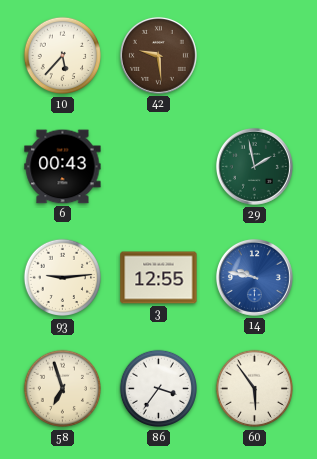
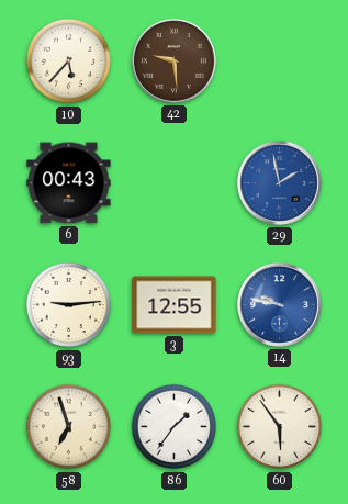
29 dial: green -> blue
86: 3:36 -> 1:36
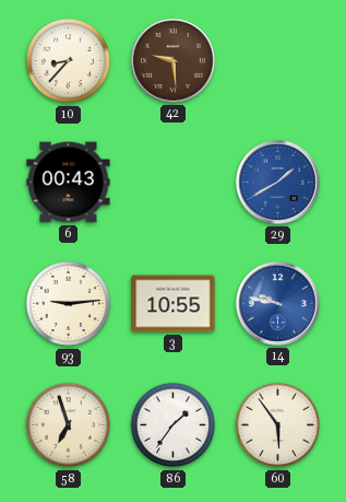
10: 5:37 -> 8:37
29: 1:58 -> 1:40
3: 12:55 -> 10:55
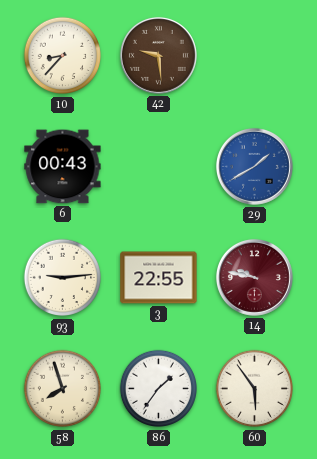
3: 10:55 -> 22:55
14 dial: blue -> burgundy
58: 6:57 -> 7:57
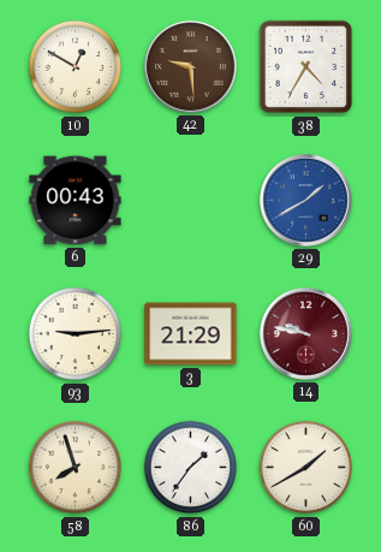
10: 8:37 -> 12:50
38: none -> 4:35
3: 22:55 -> 21:29
60: 5:54 -> 1:40
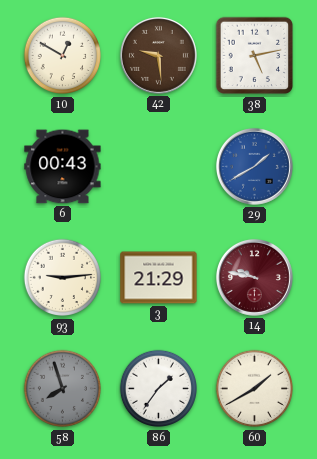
38: 4:35 -> 5:13
58 dial: cream -> grey
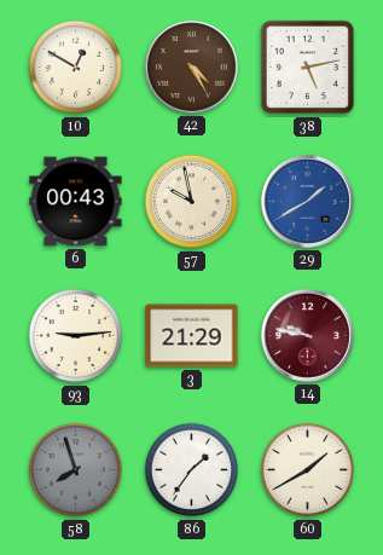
42: 9:29 -> 4:25
57: none -> 9:58
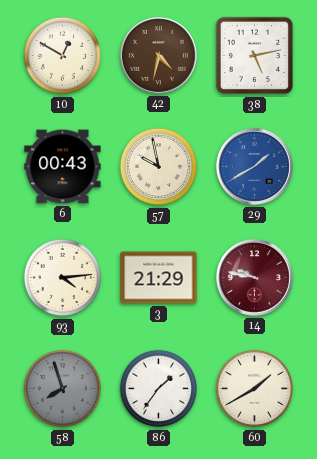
42: 4:25 -> 4:32
93: 9:14 -> 4:14
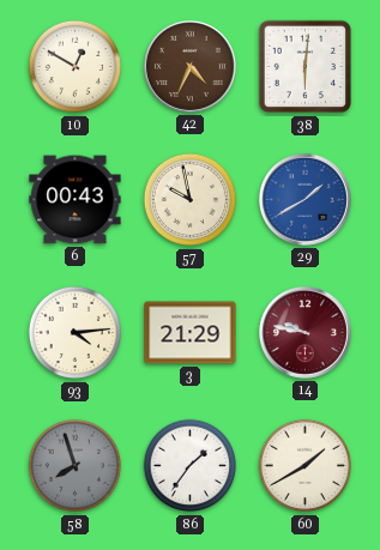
42: 4:32 -> 4:34
38: 5:13 -> 6:01
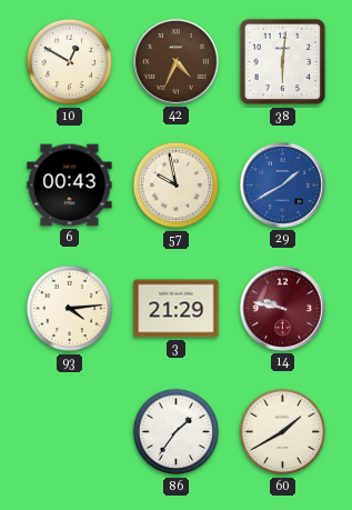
58: 7:57 -> none
